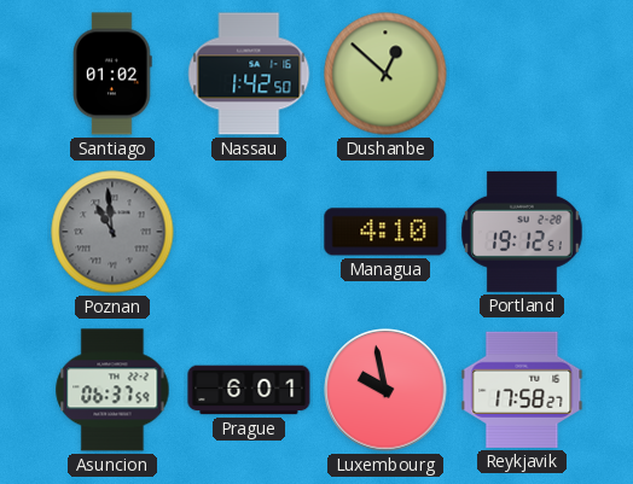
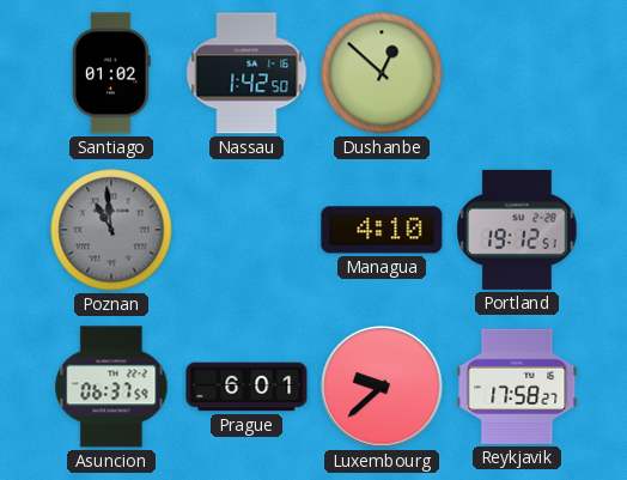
Luxembourg: 9:58 -> 9:38
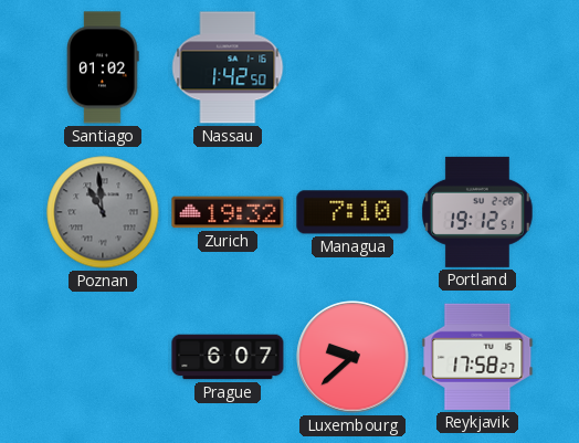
Dushanbe: 12:52 -> none
Zurich: none -> 19:32
Managua: 4:10 -> 7:10
Asuncion: 06:37 -> none
Prague: 6:01 -> 6:07
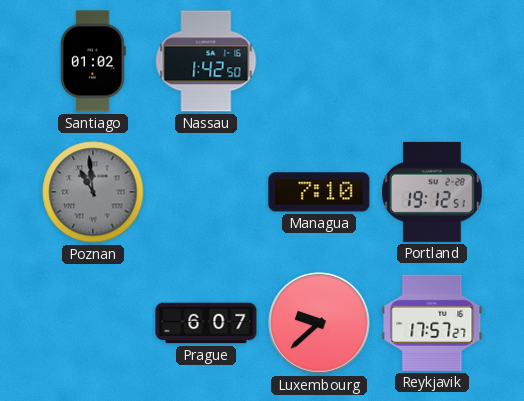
Zurich: 19:32 -> none
Reykjavik: 17:58 -> 17:57
